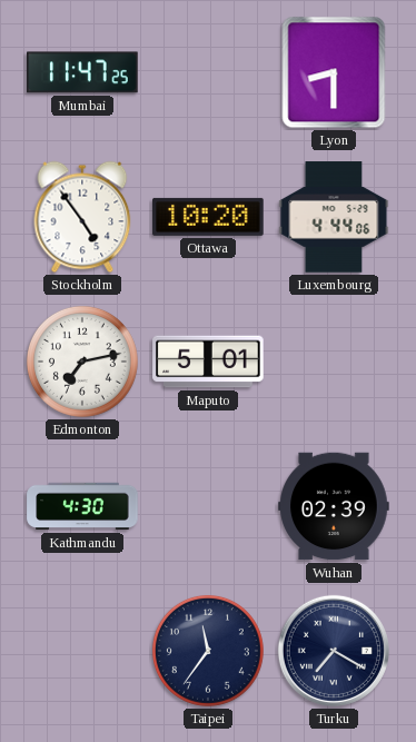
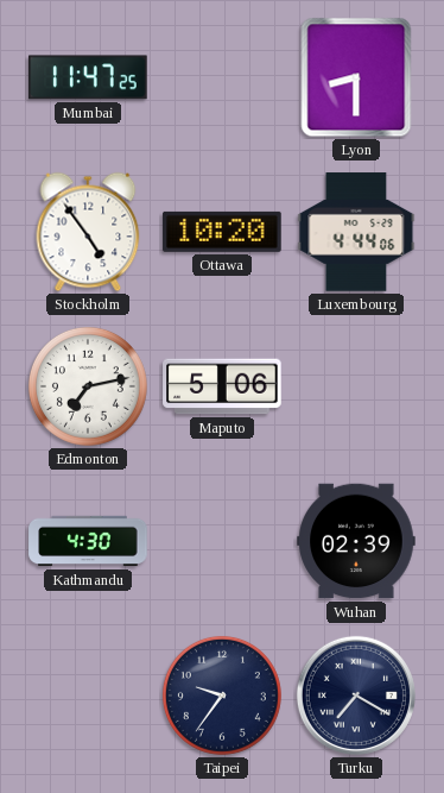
Maputo: 5:01 -> 5:06
Taipei: 11:36 -> 9:36
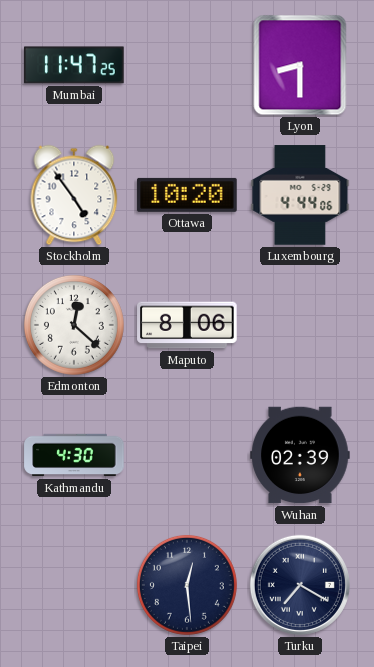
Edmonton: 7:13 -> 12:22
Maputo: 5:06 -> 8:06
Taipei: 9:36 -> 12:29
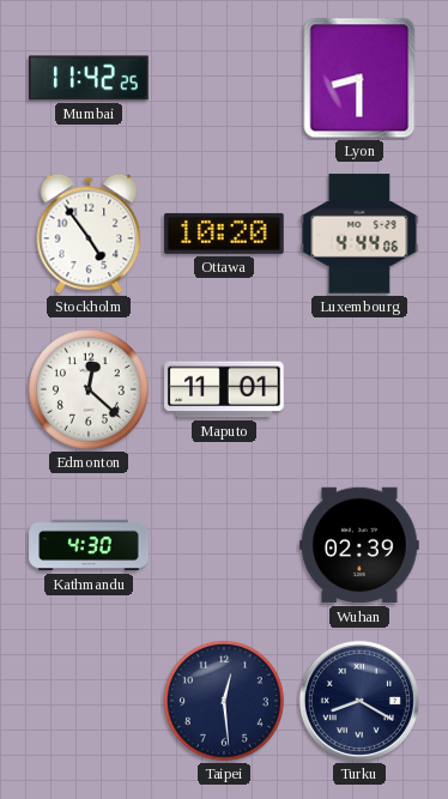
Mumbai: 11:47 -> 11:42
Maputo: 8:06 -> 11:01
Turku: 7:20 -> 8:20
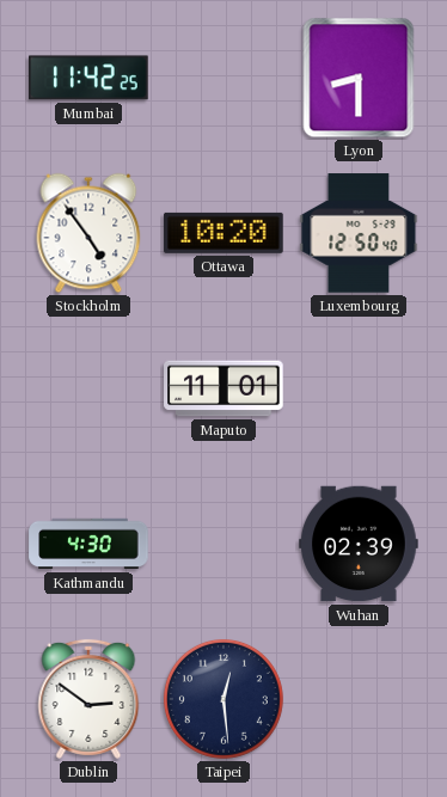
Luxembourg: 4:44 -> 12:50
Edmonton: 12:22 -> none
Dublin: none -> 2:51
Turku: 8:20 -> none
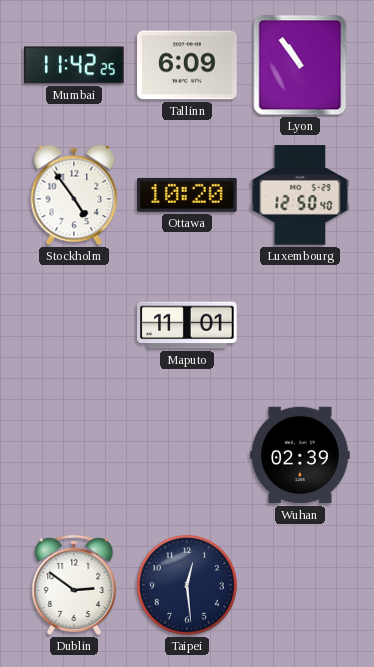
Tallinn: none -> 6:09
Lyon: 8:30 -> 10:54
Kathmandu: 4:30 -> none
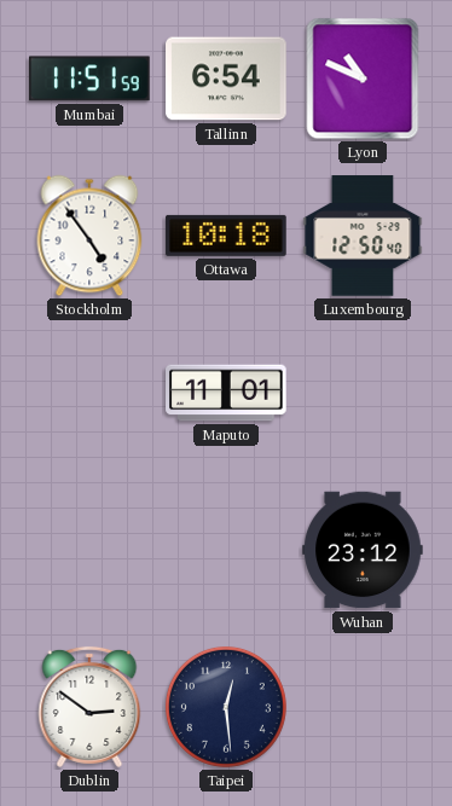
Mumbai: 11:42 -> 11:51
Tallinn: 6:09 -> 6:54
Lyon: 10:54 -> 10:49
Ottawa: 10:20 -> 10:18
Wuhan: 02:39 -> 23:12
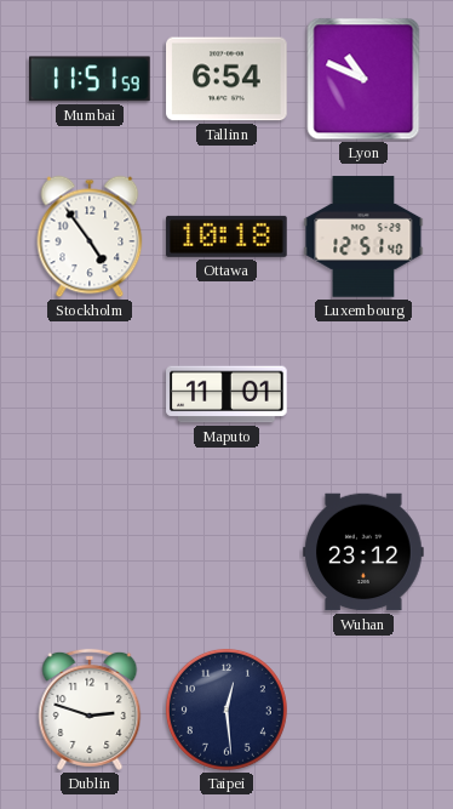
Luxembourg: 12:50 -> 12:51
Dublin: 2:51 -> 2:48
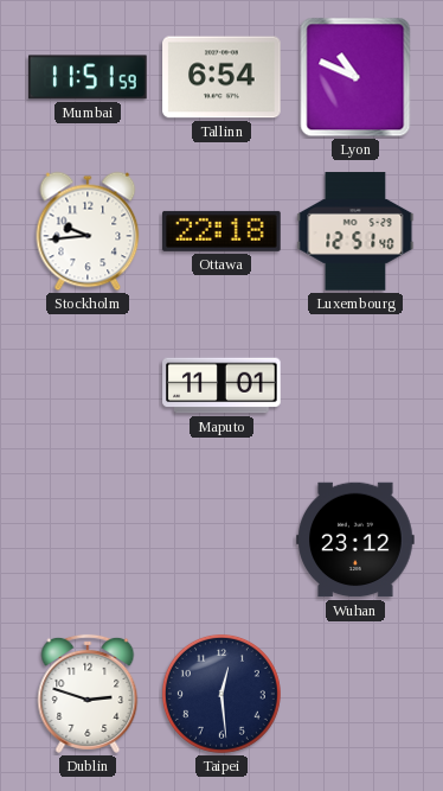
Stockholm: 4:54 -> 9:44
Ottawa: 10:18 -> 22:18
